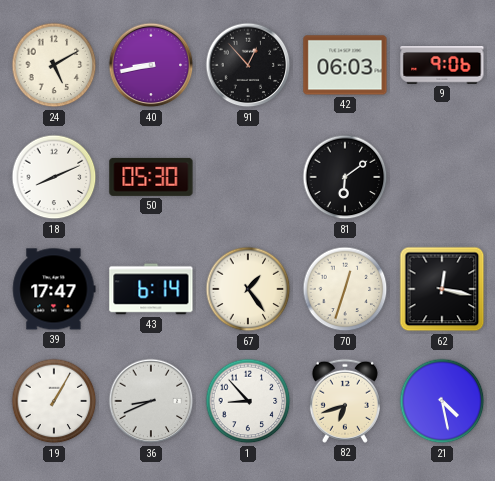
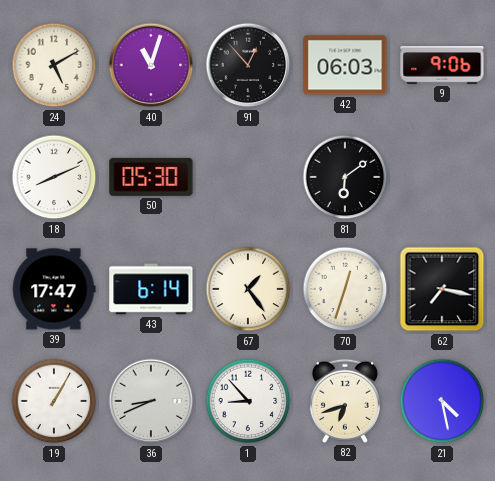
40: 8:43 -> 11:03
62: 12:17 -> 7:17
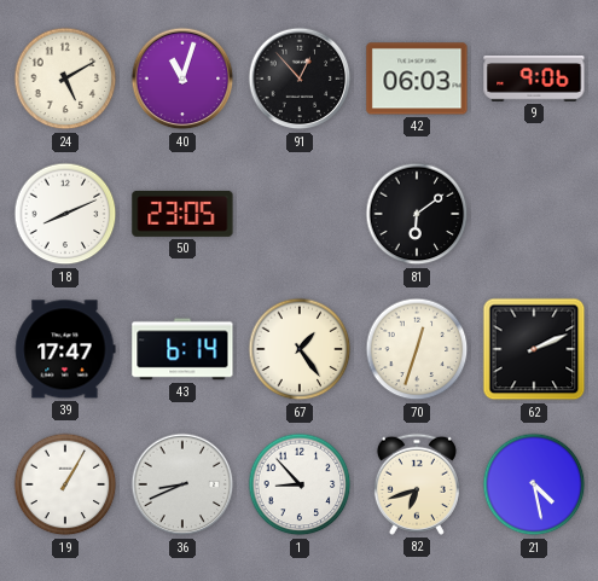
50: 05:30 -> 23:05
62: 7:17 -> 2:11
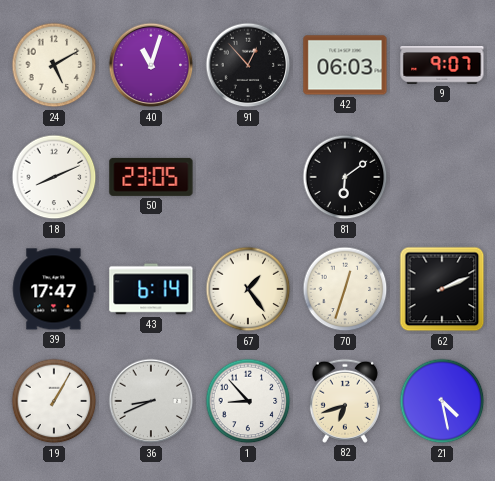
9: 9:06 -> 9:07
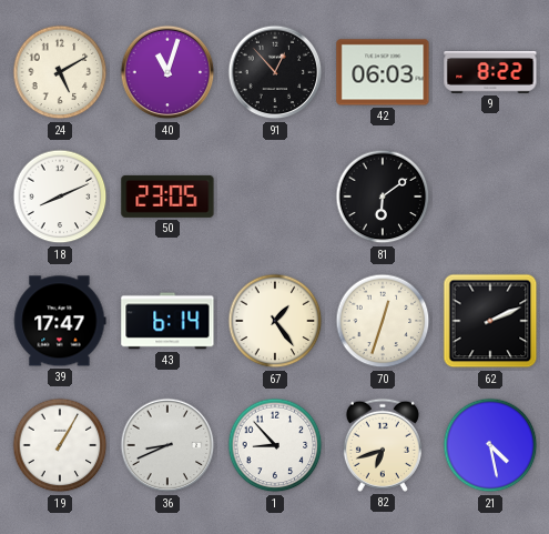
9: 9:07 -> 8:22
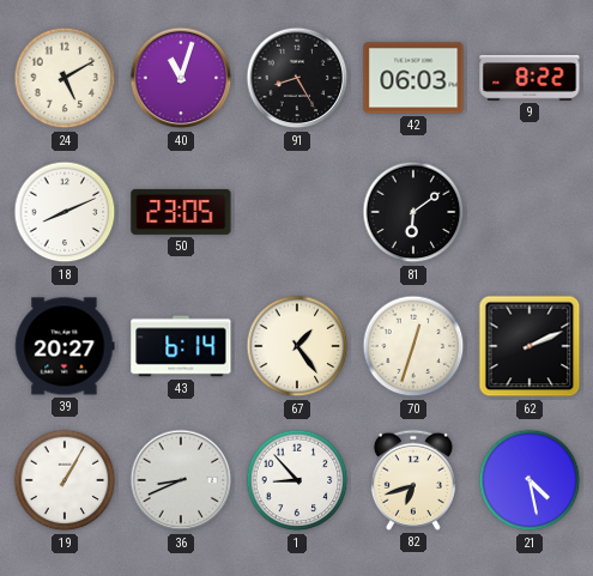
91: 12:53 -> 8:25
39: 17:47 -> 20:27
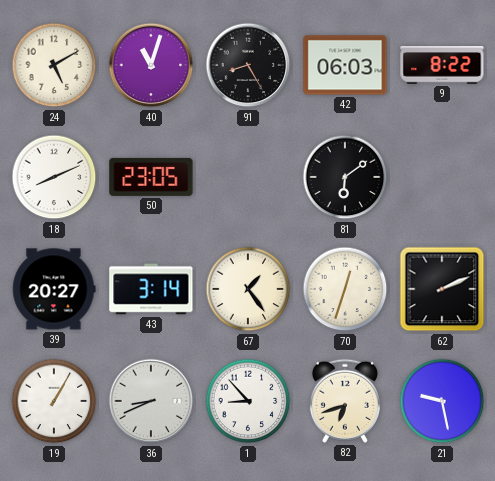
43: 6:14 -> 3:14
21: 4:28 -> 9:28
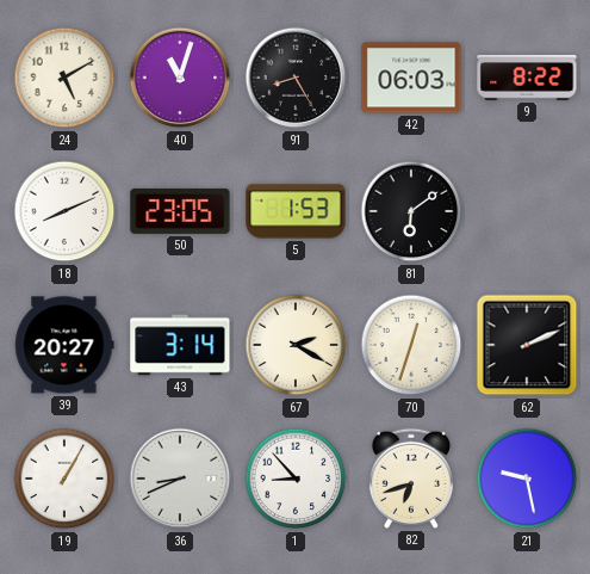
5: none -> 1:53
67: 1:24 -> 2:20
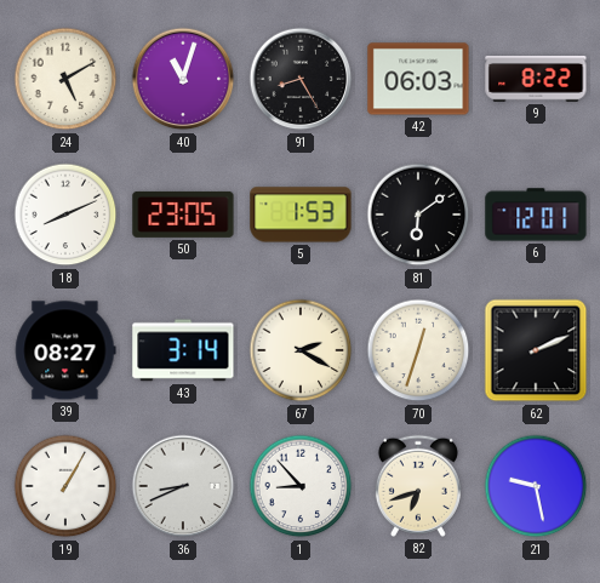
6: none -> 12:01
39: 20:27 -> 08:27
